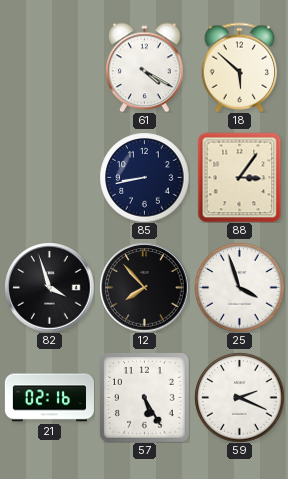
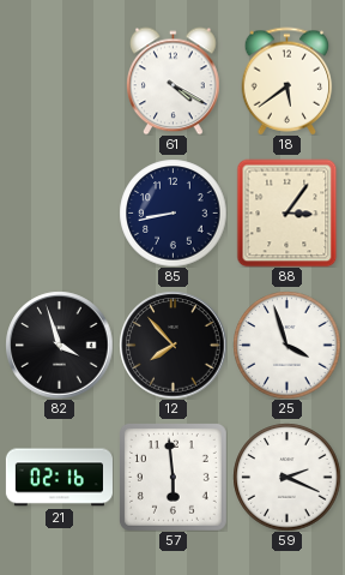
18: 5:52 -> 5:39
57: 5:25 -> 5:59
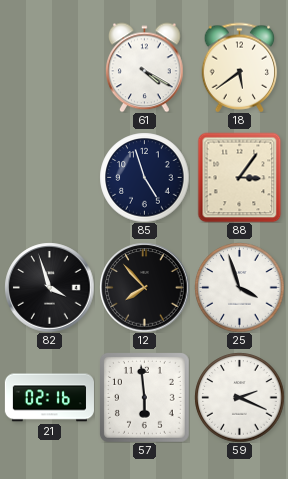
85: 8:43 -> 4:57
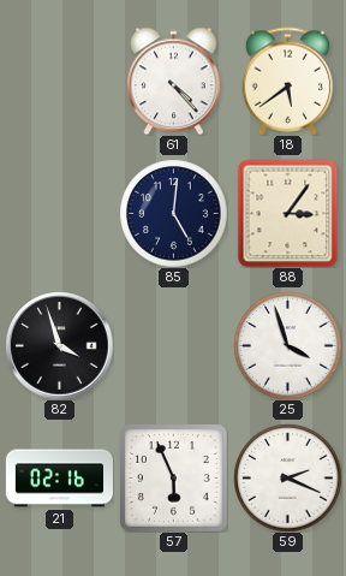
61: 4:20 -> 4:23
85: 4:57 -> 5:01
12: 7:53 -> none
57: 5:59 -> 5:56
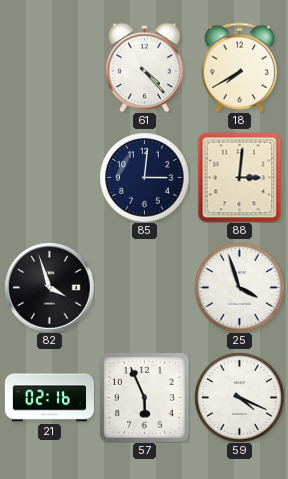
18: 5:39 -> 7:40
85: 5:01 -> 3:01
88: 3:06 -> 3:01
59: 2:19 -> 4:19
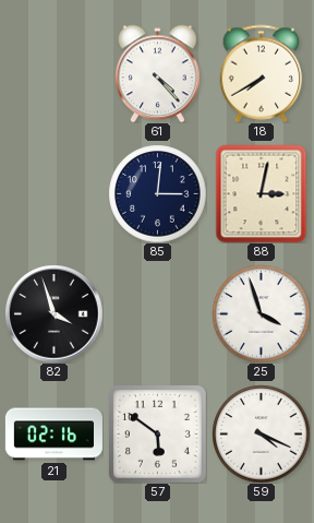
88: 3:01 -> 3:02
57: 5:56 -> 5:51
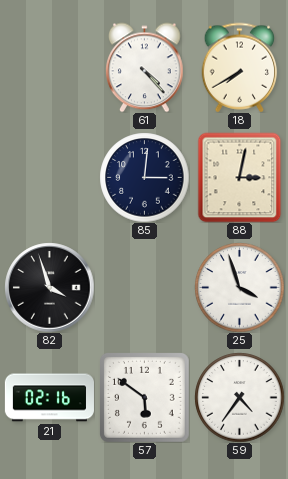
59: 4:19 -> 4:36
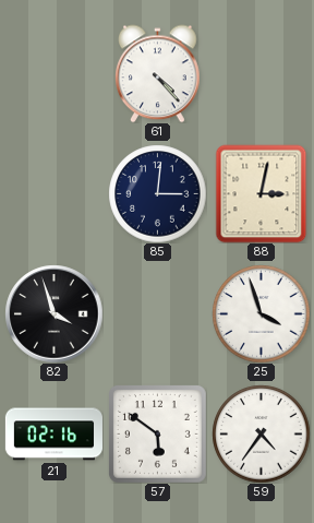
18: 7:40 -> none
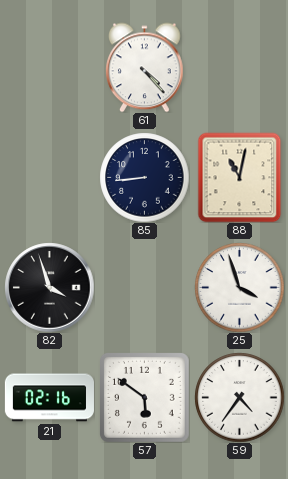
85: 3:01 -> 8:44
88: 3:02 -> 11:02
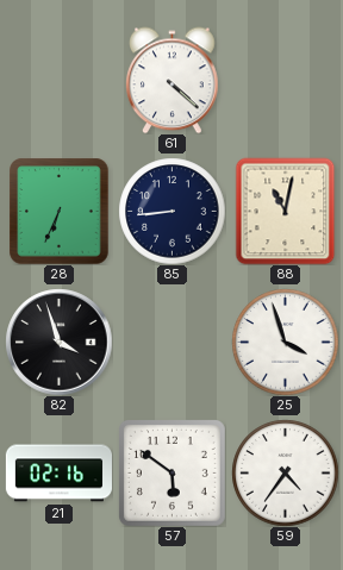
61: 4:23 -> 4:22
28: none -> 6:34
